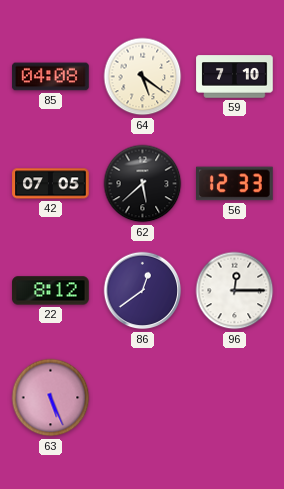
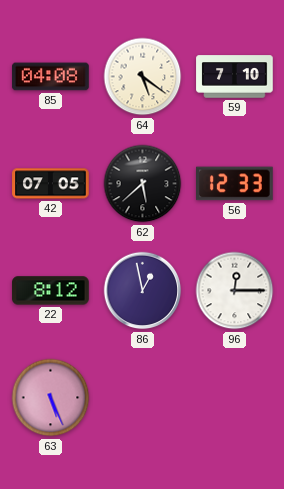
86: 12:39 -> 12:58
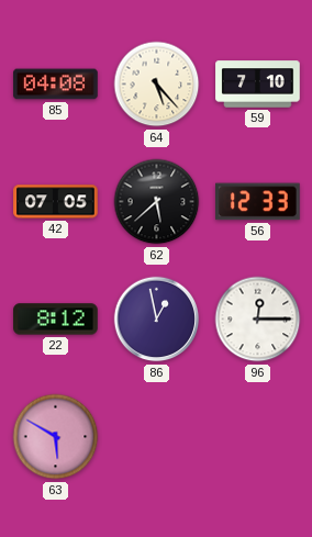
64: 5:21 -> 5:23
63: 5:26 -> 5:50
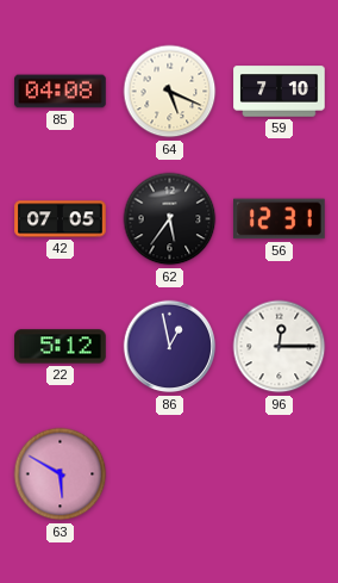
64: 5:23 -> 5:19
62: 5:38 -> 5:36
56: 12:33 -> 12:31
22: 8:12 -> 5:12
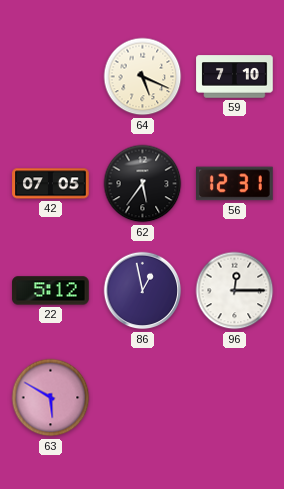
85: 04:08 -> none
